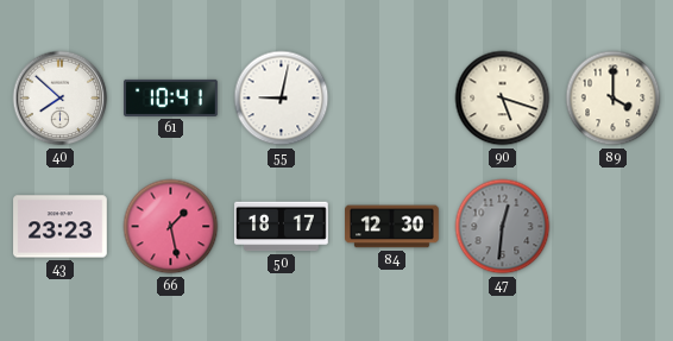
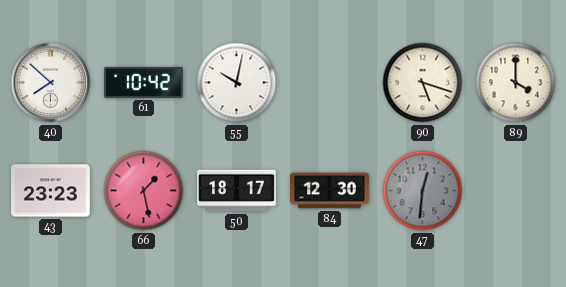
61: 10:41 -> 10:42
55: 9:02 -> 10:02
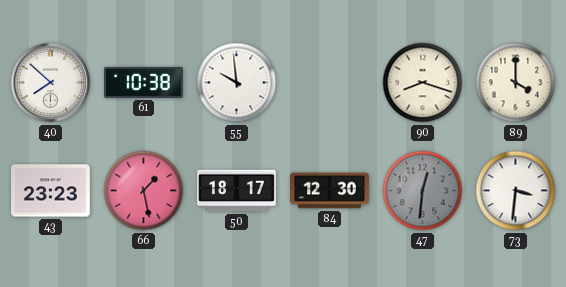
61: 10:42 -> 10:38
55: 10:02 -> 9:59
90: 5:18 -> 8:18
73: none -> 3:31
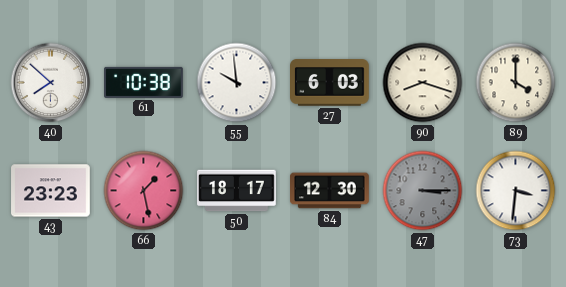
27: none -> 6:03
47: 12:31 -> 3:15
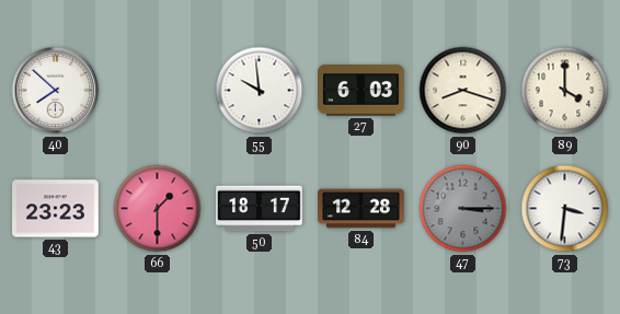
61: 10:38 -> none
66: 1:28 -> 1:30
84: 12:30 -> 12:28
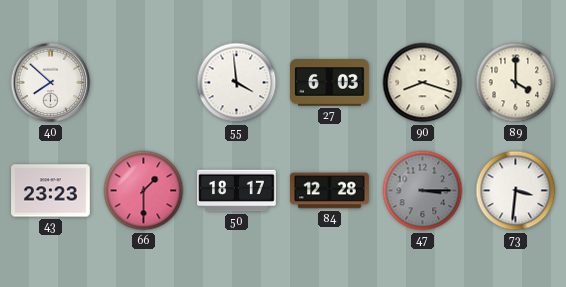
55: 9:59 -> 3:59
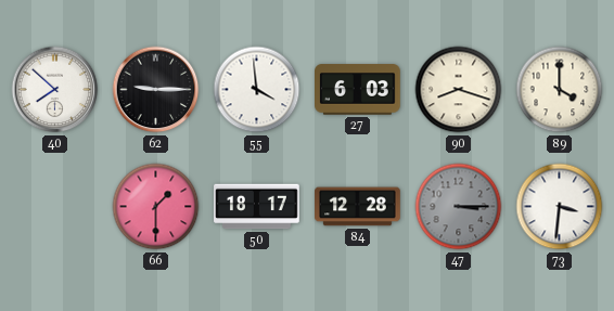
62: none -> 9:15
43: 23:23 -> none
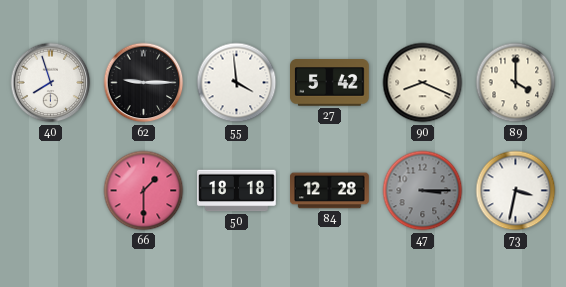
40: 7:52 -> 7:57
27: 6:03 -> 5:42
90: 8:18 -> 8:19
50: 18:17 -> 18:18
73: 3:31 -> 3:32
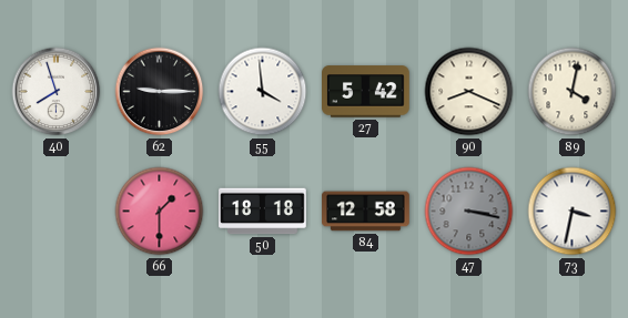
89: 4:00 -> 4:02
84: 12:28 -> 12:58
47: 3:15 -> 3:17
